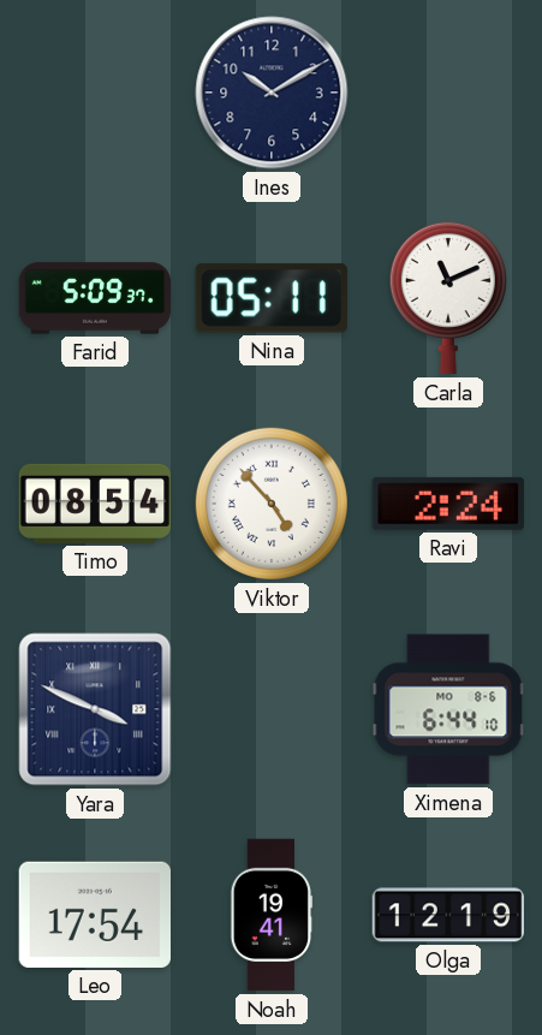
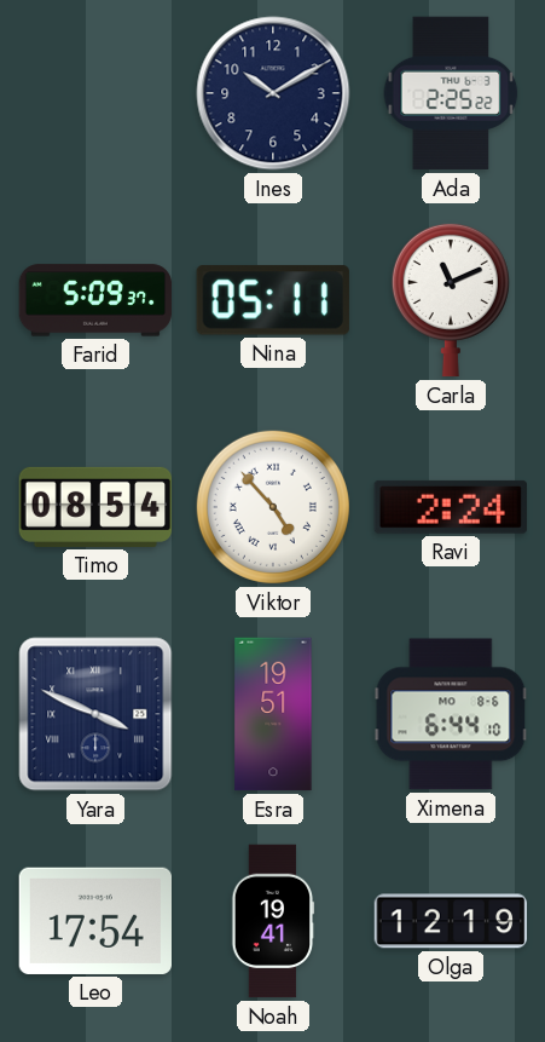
Ada: none -> 2:25
Esra: none -> 19:51
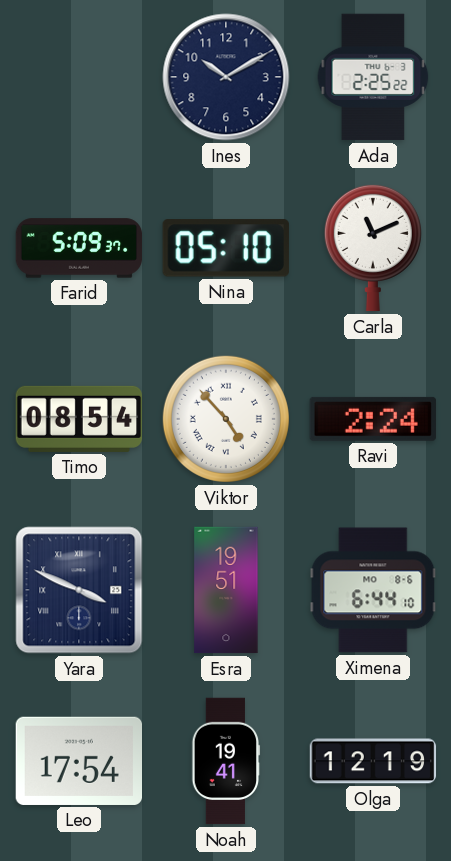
Nina: 05:11 -> 05:10
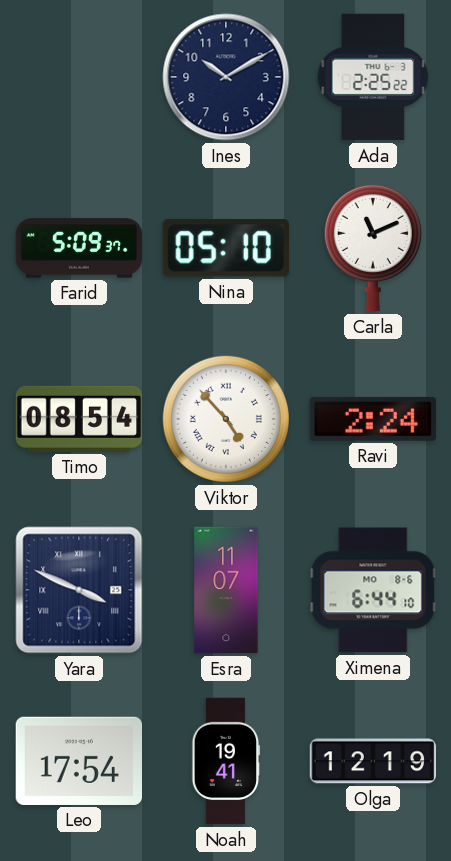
Esra: 19:51 -> 11:07
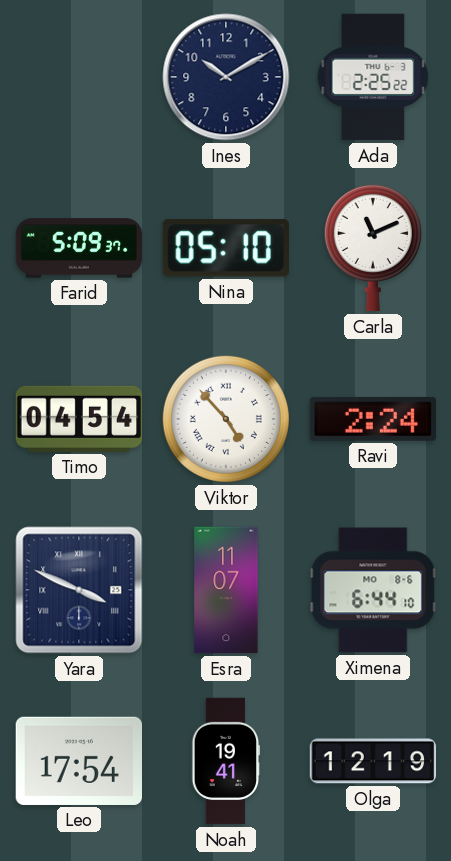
Timo: 08:54 -> 04:54
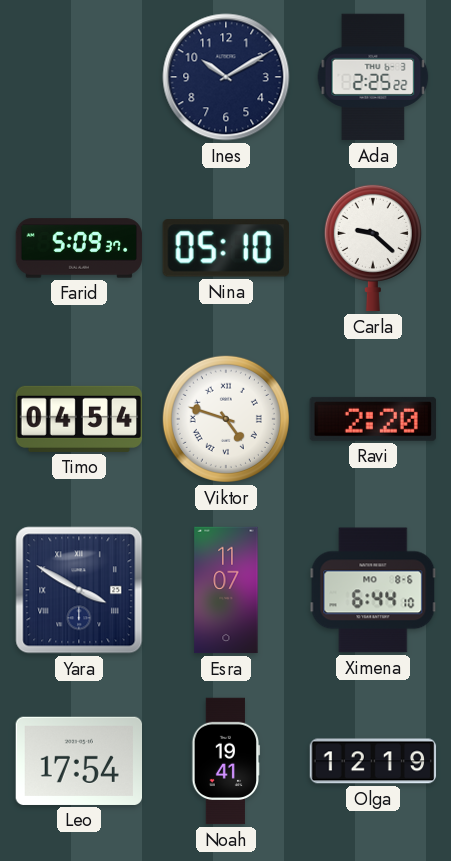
Carla: 11:11 -> 9:22
Viktor: 4:53 -> 4:48
Ravi: 2:24 -> 2:20
Yara: 3:49 -> 3:50
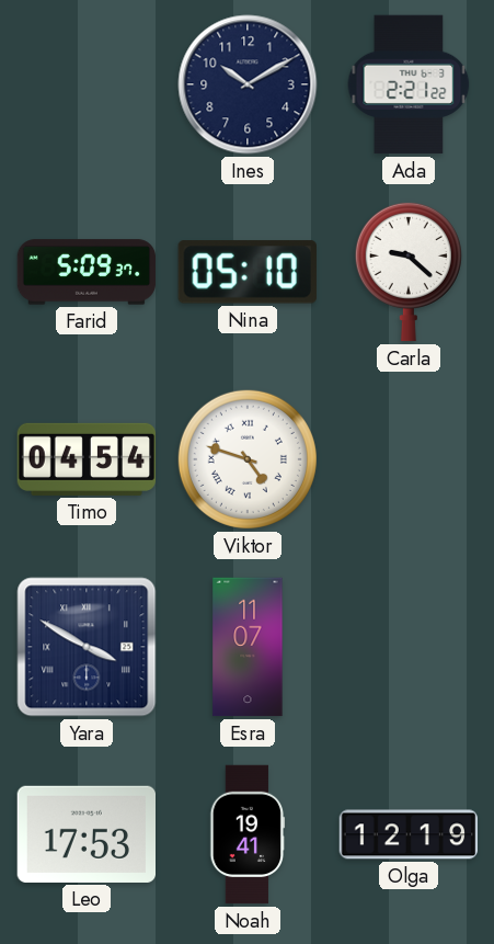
Ada: 2:25 -> 2:21
Ravi: 2:20 -> none
Ximena: 6:44 -> none
Leo: 17:54 -> 17:53
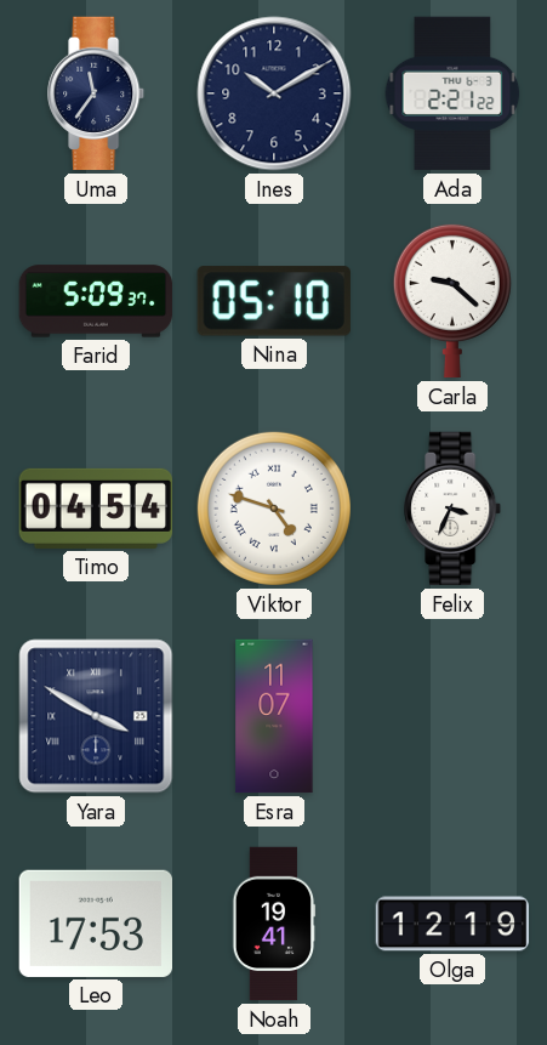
Uma: none -> 11:36
Felix: none -> 3:34
